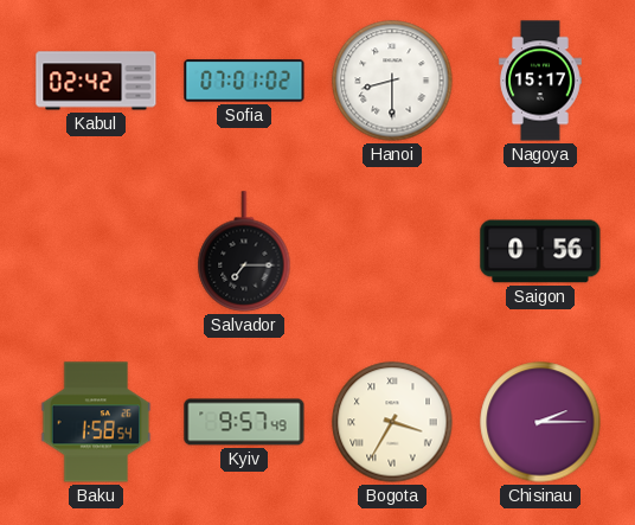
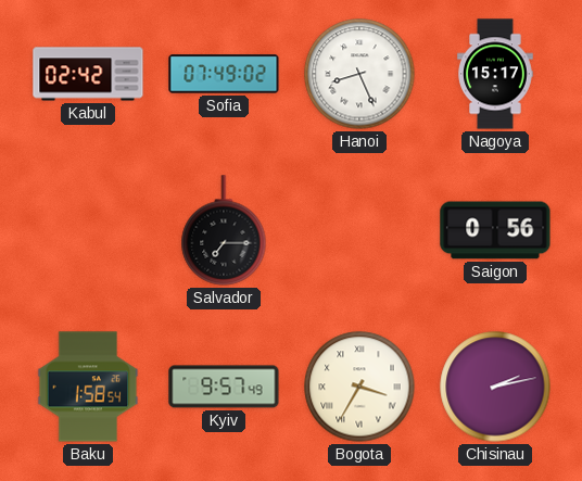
Sofia: 07:01 -> 07:49
Hanoi: 8:30 -> 8:26
Chisinau: 2:15 -> 2:13
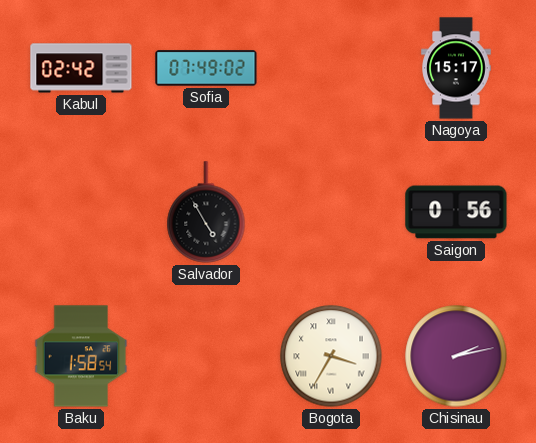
Hanoi: 8:26 -> none
Salvador: 7:15 -> 4:55
Kyiv: 9:57 -> none
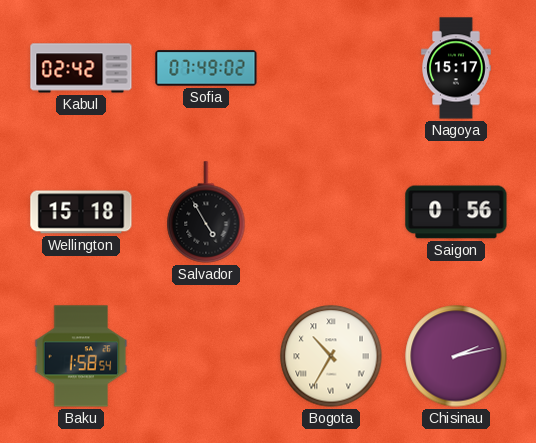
Wellington: none -> 15:18
Bogota: 3:35 -> 10:35
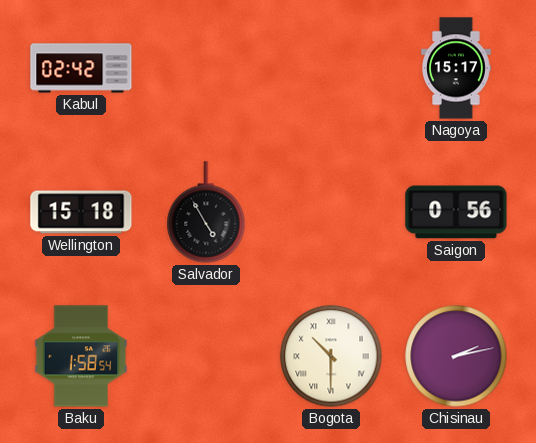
Sofia: 07:49 -> none
Bogota: 10:35 -> 10:30
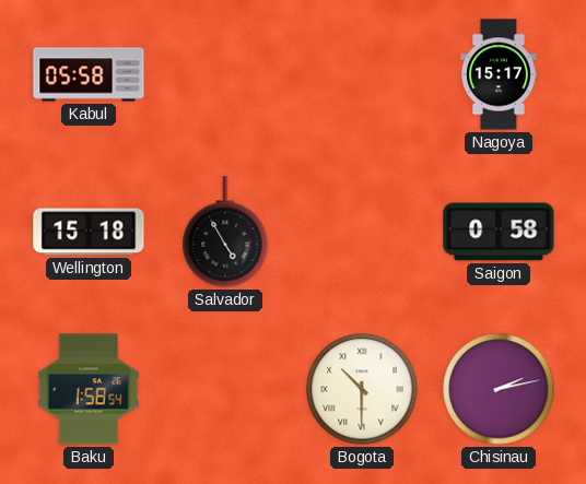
Kabul: 02:42 -> 05:58
Saigon: 0:56 -> 0:58
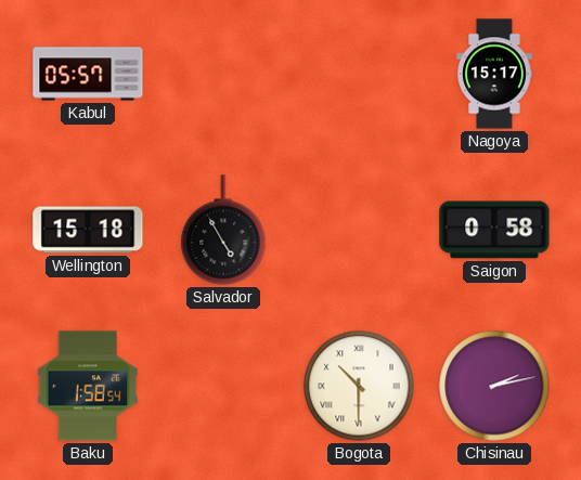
Kabul: 05:58 -> 05:57
